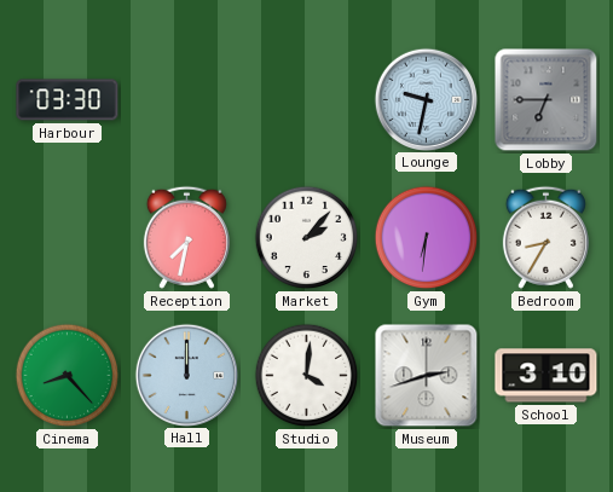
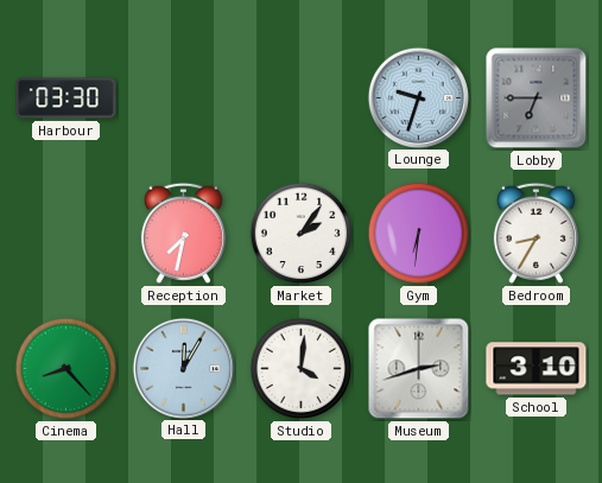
Lounge: 9:32 -> 9:33
Market: 2:07 -> 2:06
Hall: 12:00 -> 12:05
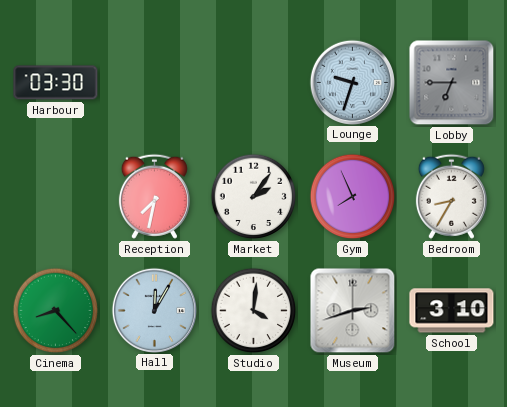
Gym: 6:31 -> 7:56
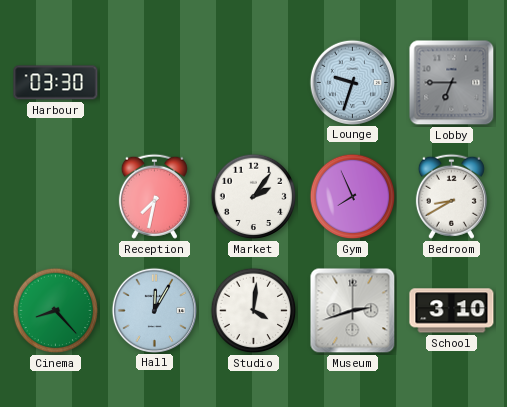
Bedroom: 8:35 -> 8:40
